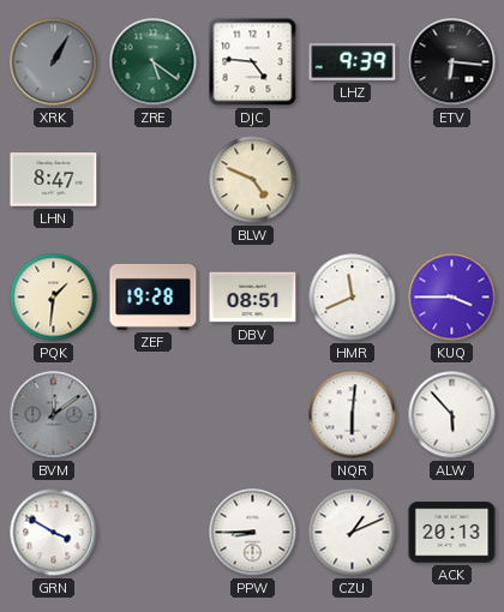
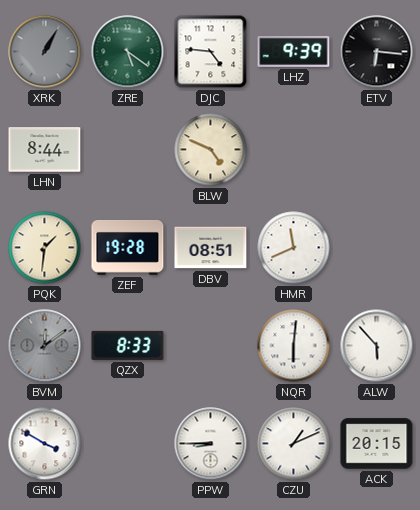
LHN: 8:47 -> 8:44
KUQ: 3:45 -> none
QZX: none -> 8:33
ACK: 20:13 -> 20:15
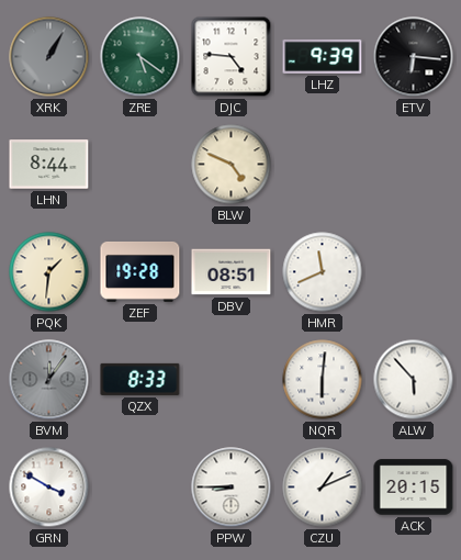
BVM: 12:09 -> 12:06
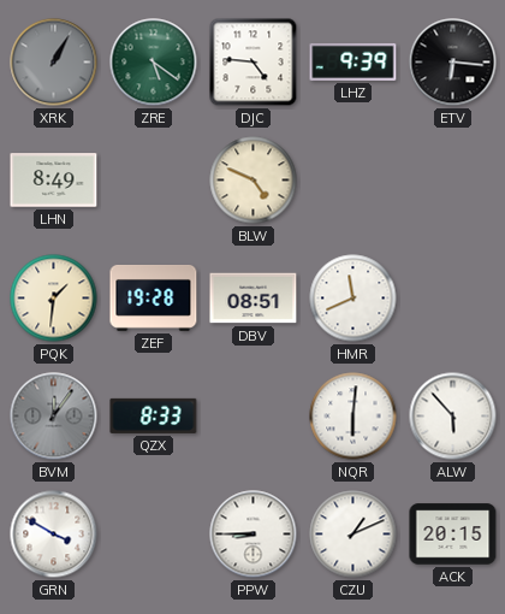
LHN: 8:44 -> 8:49
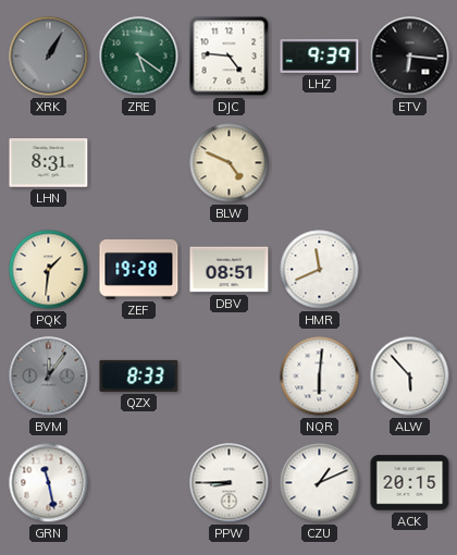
LHN: 8:49 -> 8:31
GRN: 3:50 -> 11:28
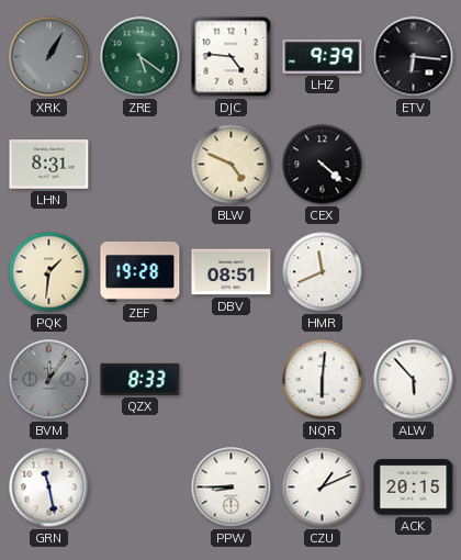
CEX: none -> 4:22
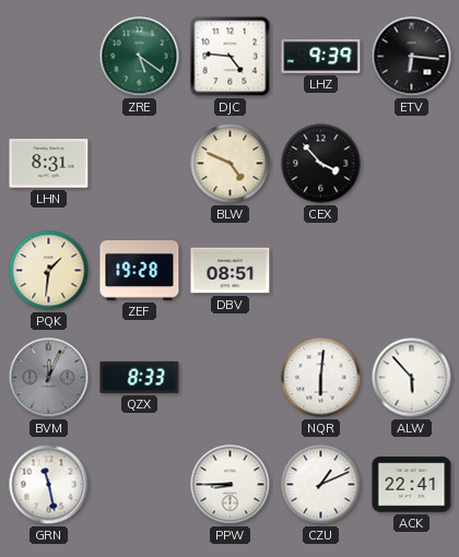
XRK: 1:05 -> none
CEX: 4:22 -> 3:53
HMR: 11:41 -> none
BVM: 12:06 -> 12:04
ACK: 20:15 -> 22:41
